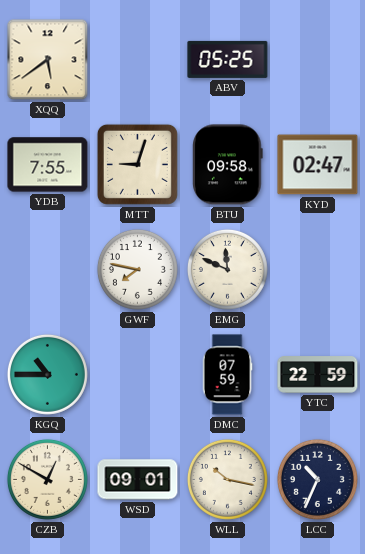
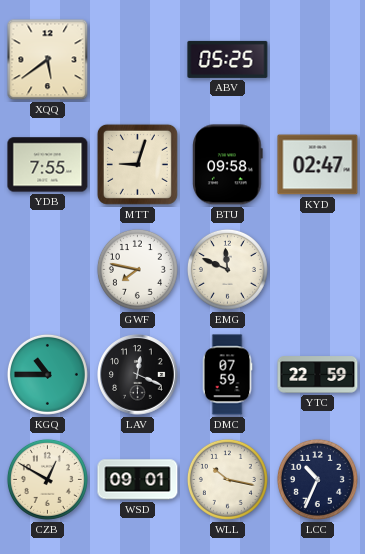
LAV: none -> 12:19
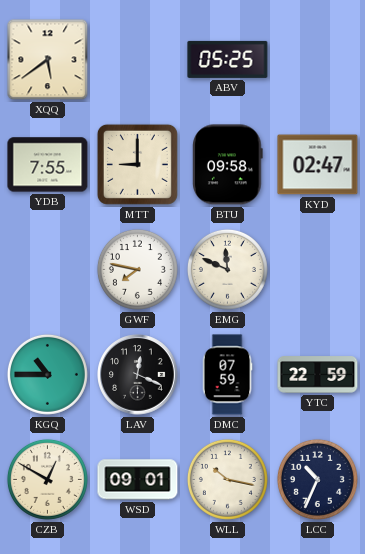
MTT: 9:03 -> 9:00
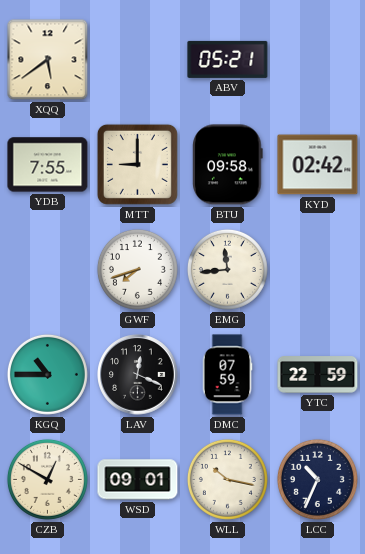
ABV: 05:25 -> 05:21
KYD: 02:47 -> 02:42
GWF: 7:47 -> 7:42
EMG: 11:49 -> 11:44
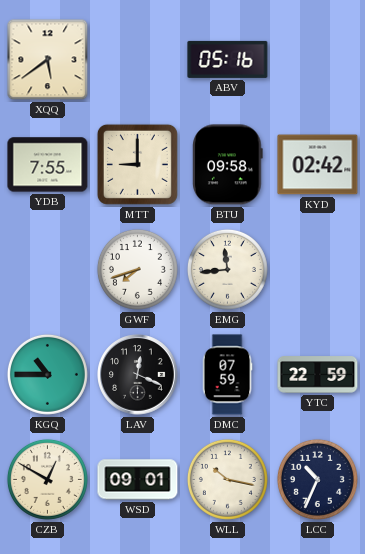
ABV: 05:21 -> 05:16
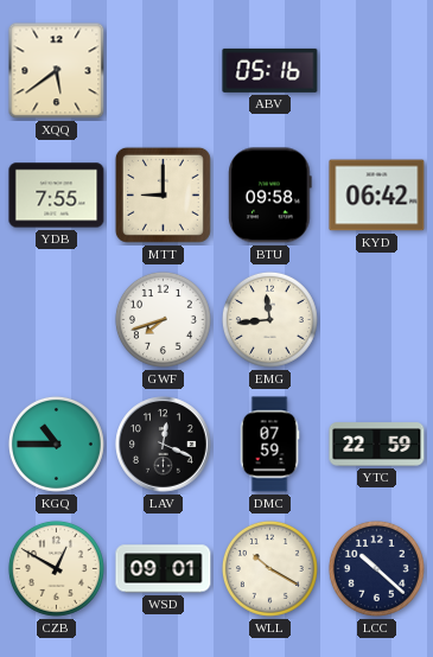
KYD: 02:42 -> 06:42
WLL: 10:17 -> 10:20
LCC: 10:34 -> 10:22
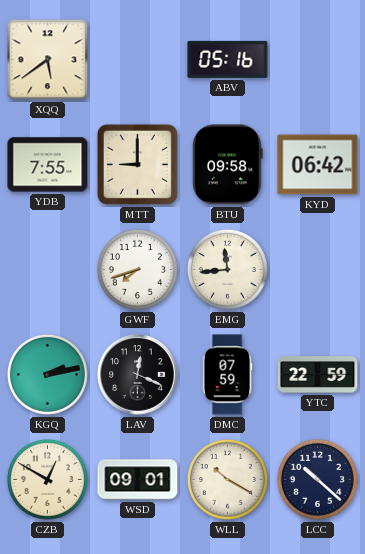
KGQ: 10:45 -> 2:13
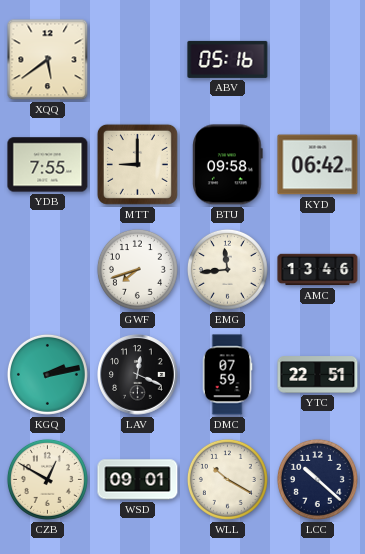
AMC: none -> 13:46
YTC: 22:59 -> 22:51
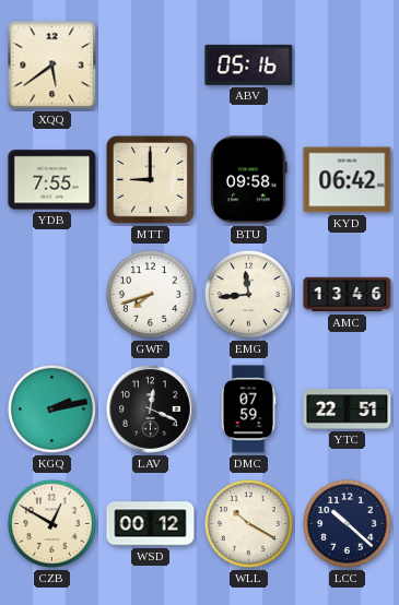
WSD: 09:01 -> 00:12
